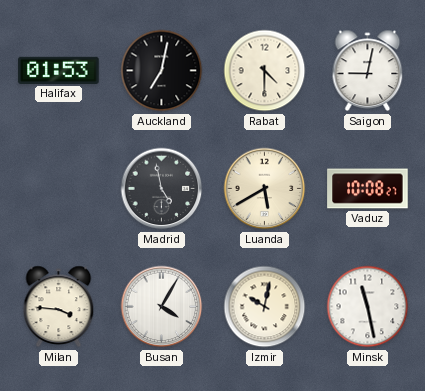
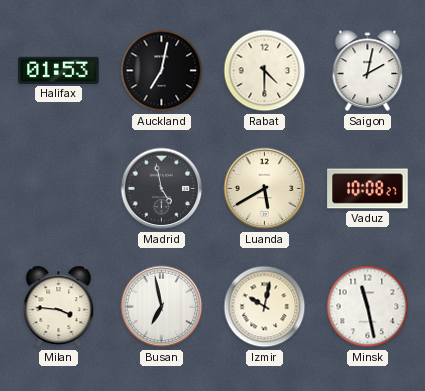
Saigon: 9:02 -> 2:02
Busan: 4:05 -> 6:58
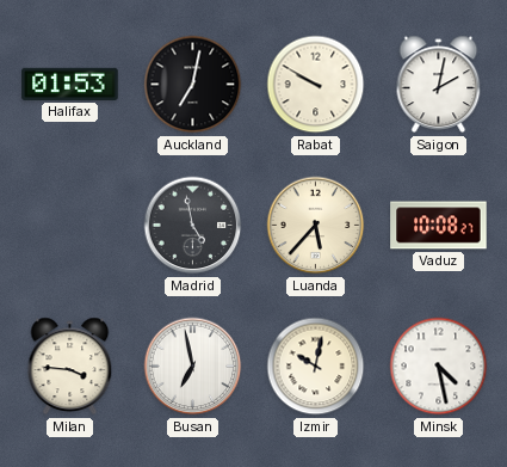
Rabat: 4:30 -> 9:50
Luanda: 5:40 -> 5:37
Minsk: 11:28 -> 4:28
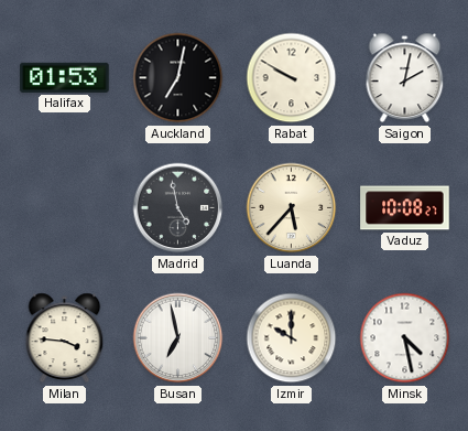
Izmir: 10:02 -> 10:00
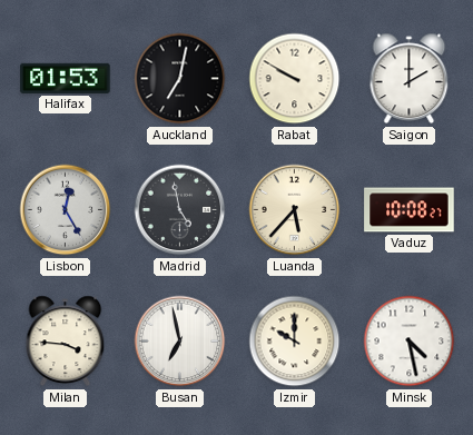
Saigon: 2:02 -> 2:00
Lisbon: none -> 12:25
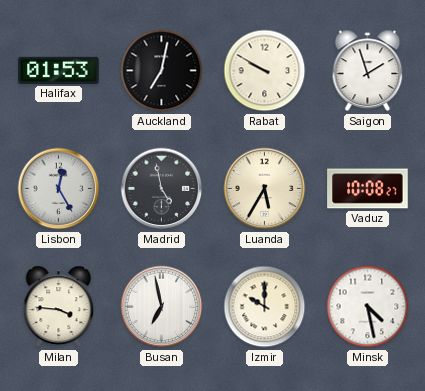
Saigon: 2:00 -> 1:57
Luanda: 5:37 -> 5:35
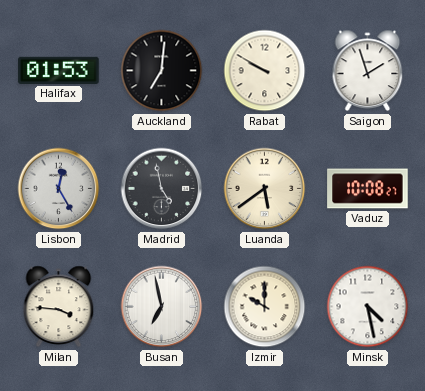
Auckland: 7:02 -> 7:01
Luanda: 5:35 -> 5:39
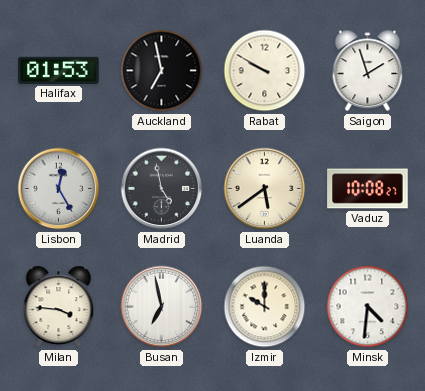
Auckland: 7:01 -> 6:58
Minsk: 4:28 -> 4:31
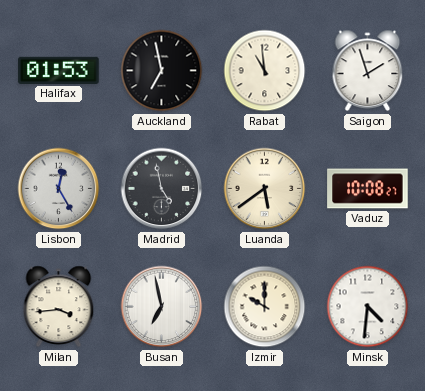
Rabat: 9:50 -> 10:59
Milan: 3:46 -> 3:44
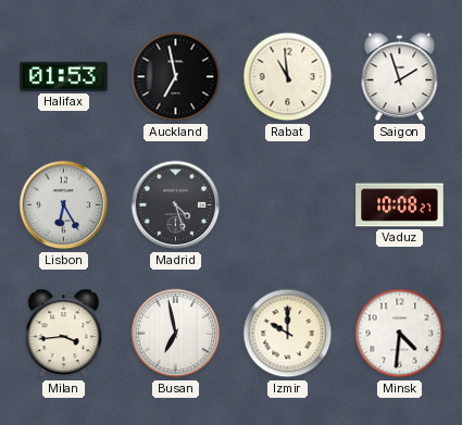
Lisbon: 12:25 -> 6:25
Madrid: 4:58 -> 4:27
Luanda: 5:39 -> none
